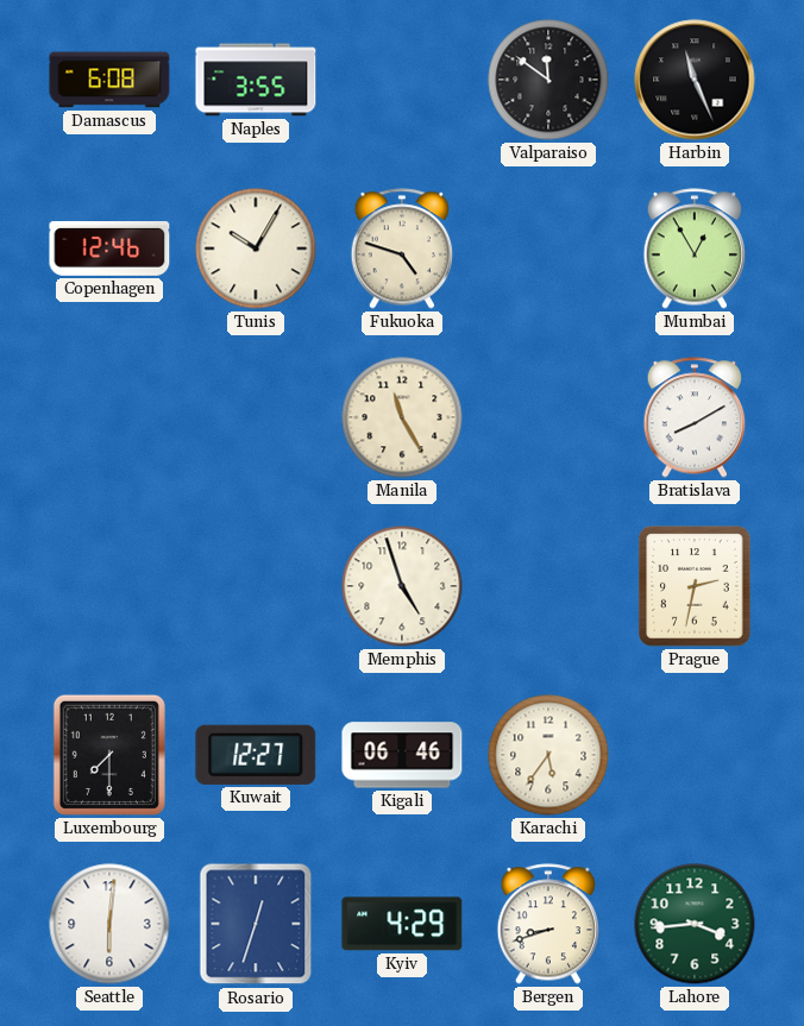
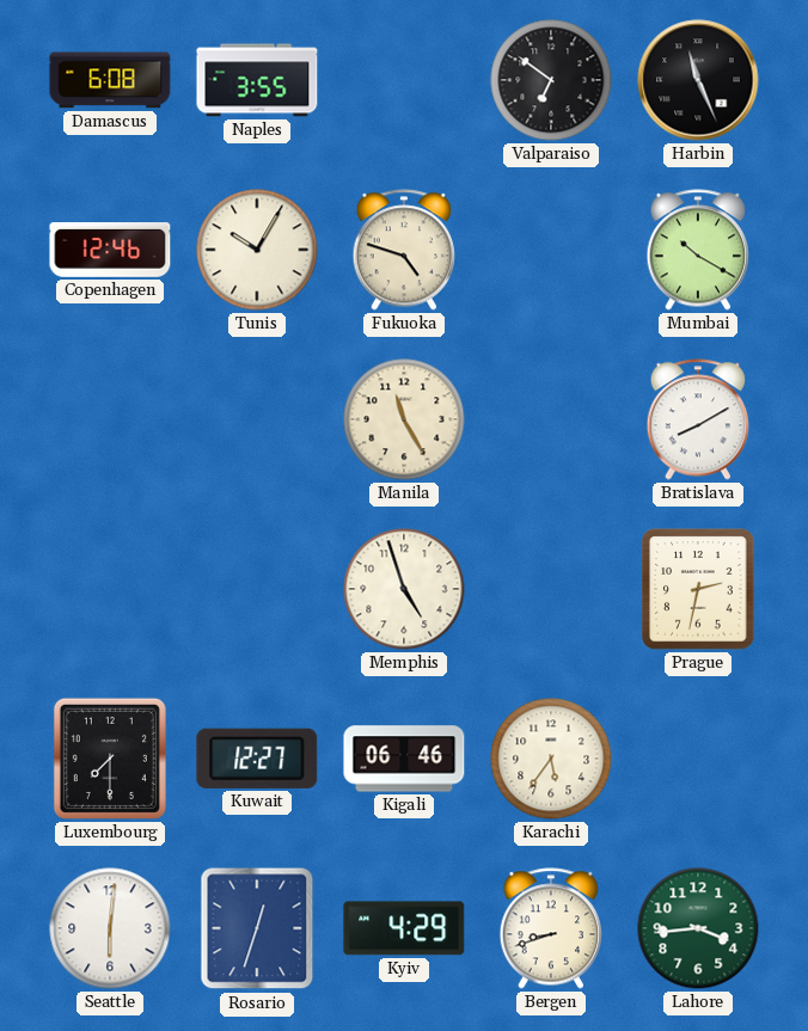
Valparaiso: 11:51 -> 6:51
Mumbai: 12:55 -> 10:20
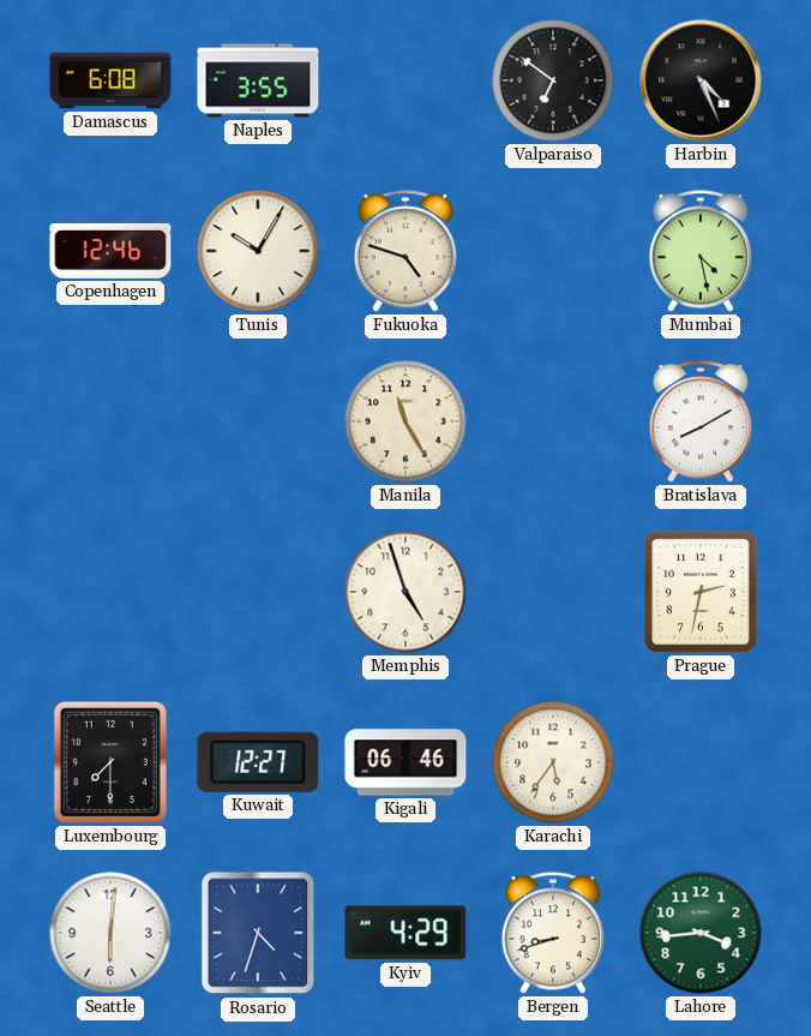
Harbin: 11:26 -> 4:26
Mumbai: 10:20 -> 4:28
Rosario: 12:33 -> 4:33
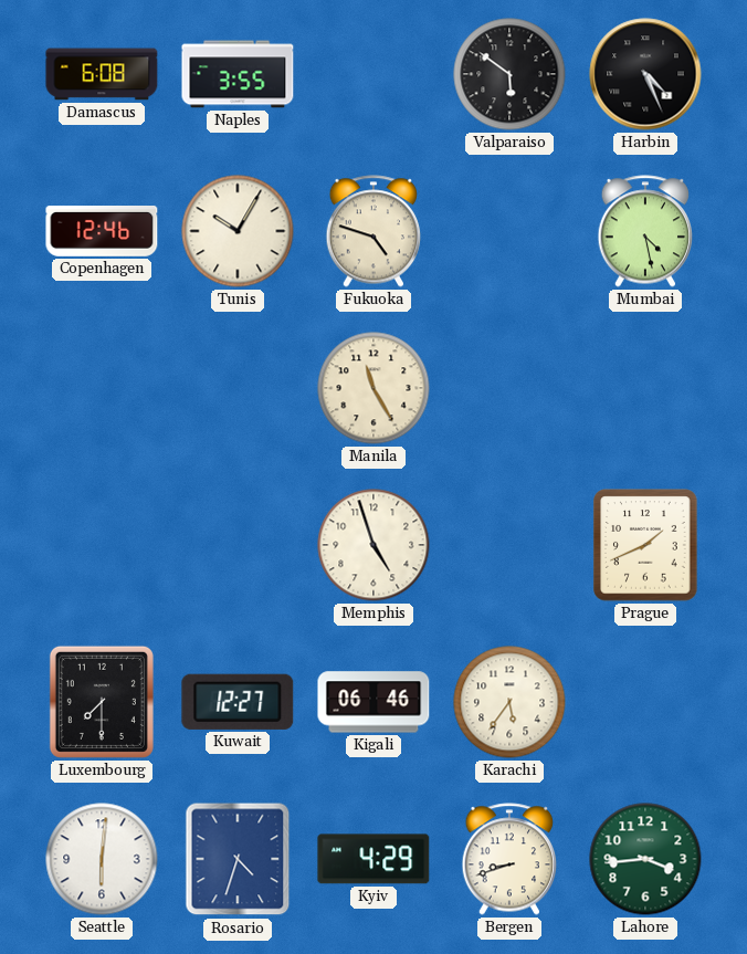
Valparaiso: 6:51 -> 5:51
Bratislava: 8:10 -> none
Prague: 2:32 -> 1:41
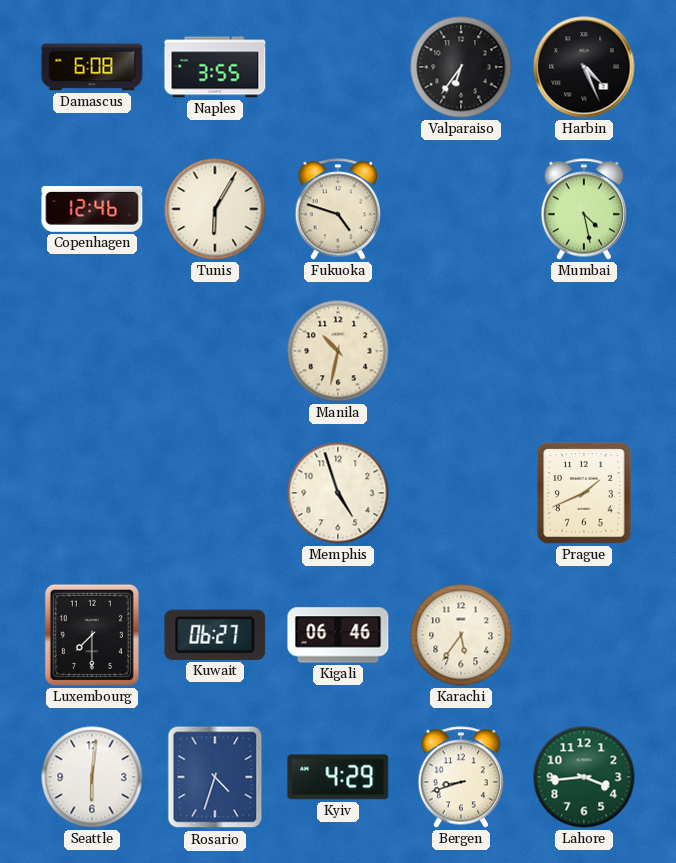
Valparaiso: 5:51 -> 6:36
Tunis: 10:05 -> 6:05
Manila: 11:25 -> 10:32
Kuwait: 12:27 -> 06:27
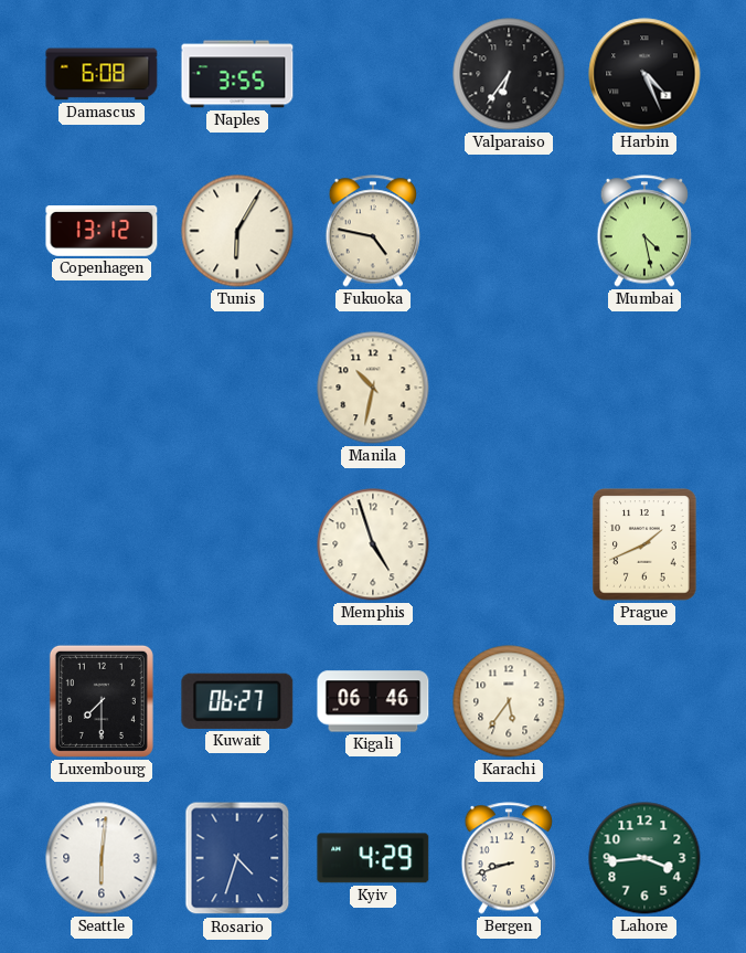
Copenhagen: 12:46 -> 13:12
Fukuoka: 4:48 -> 4:47
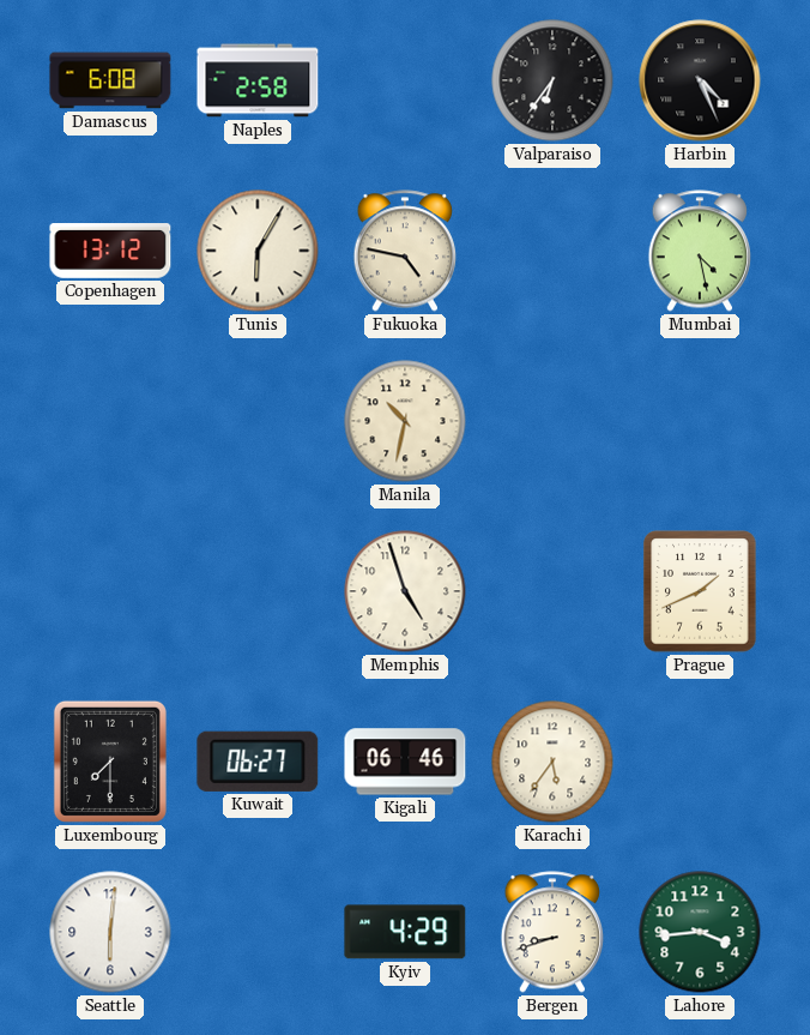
Naples: 3:55 -> 2:58
Rosario: 4:33 -> none
